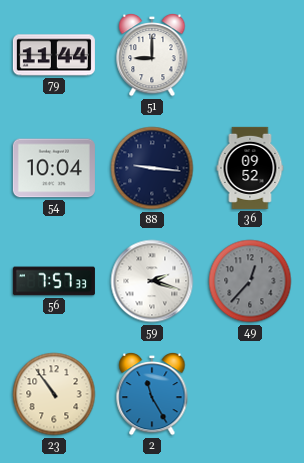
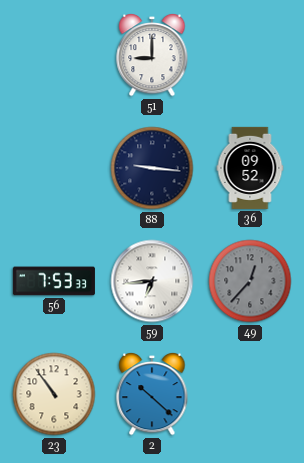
79: 11:44 -> none
54: 10:04 -> none
56: 7:57 -> 7:53
59: 2:18 -> 6:44
2: 11:25 -> 10:22
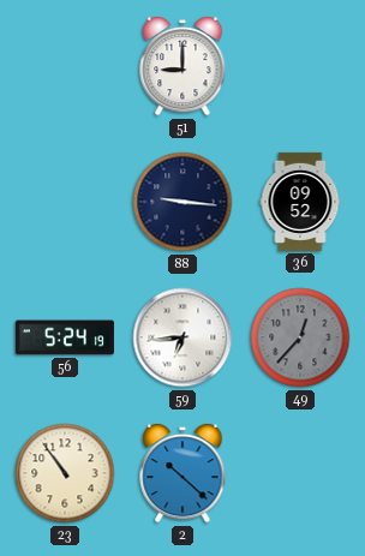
56: 7:53 -> 5:24
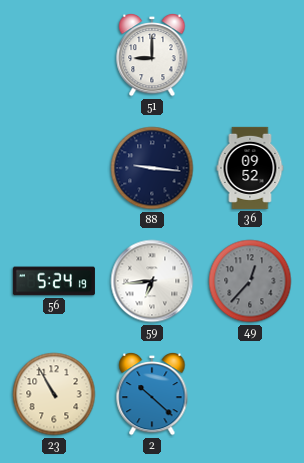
23: 10:54 -> 10:55
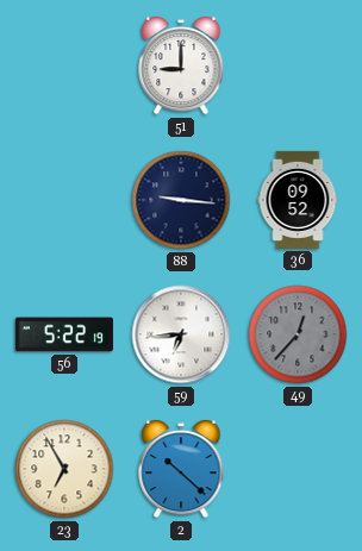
56: 5:24 -> 5:22
23: 10:55 -> 6:55
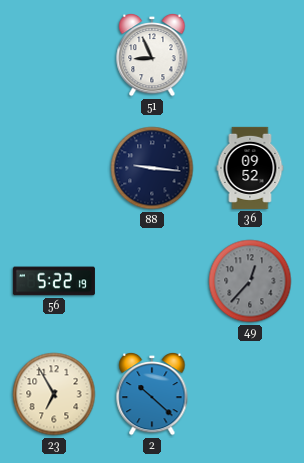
51: 9:00 -> 8:56
59: 6:44 -> none
